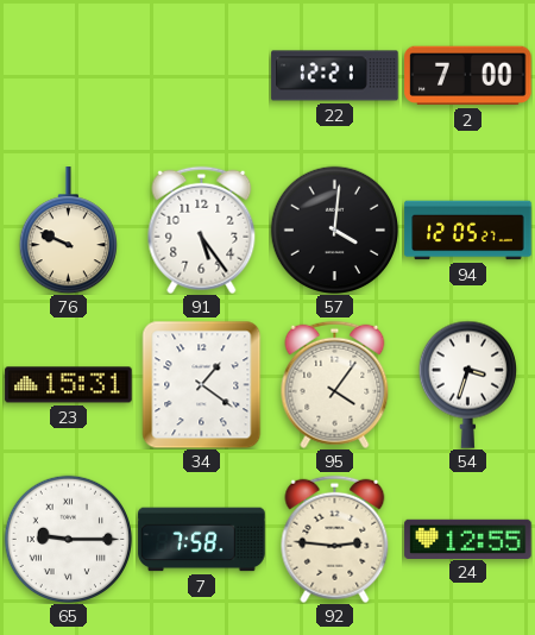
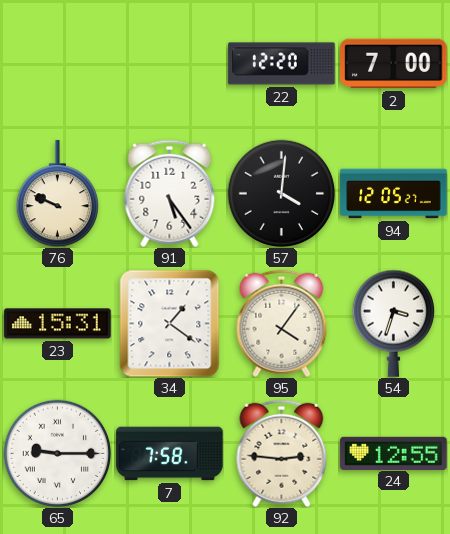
22: 12:21 -> 12:20
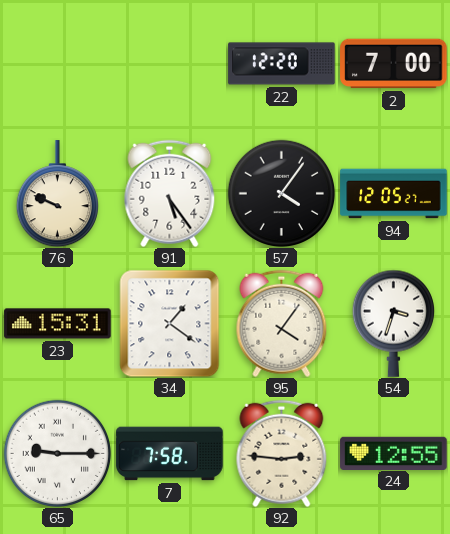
57: 4:01 -> 4:06
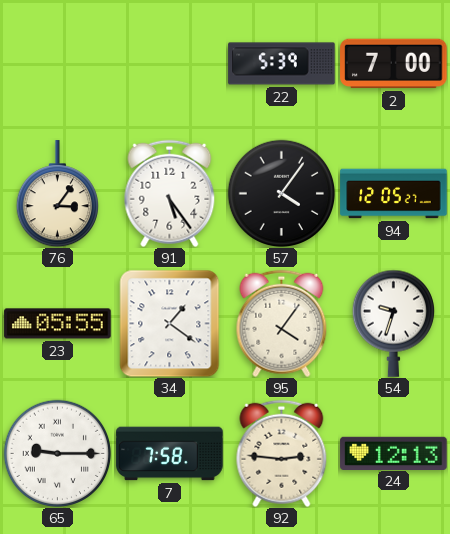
22: 12:20 -> 5:39
76: 9:49 -> 3:06
23: 15:31 -> 05:55
54: 3:33 -> 9:33
24: 12:55 -> 12:13
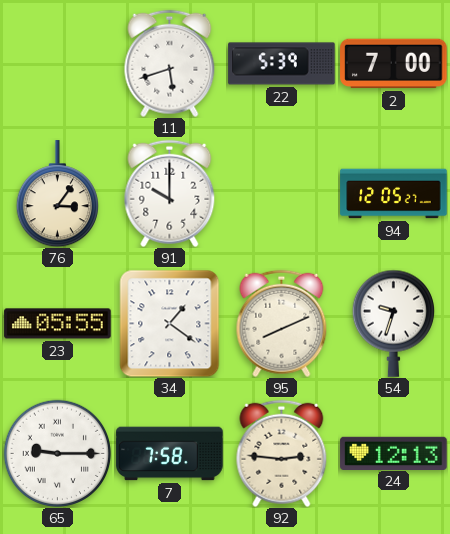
11: none -> 5:42
91: 5:24 -> 10:00
57: 4:06 -> none
95: 4:06 -> 8:11
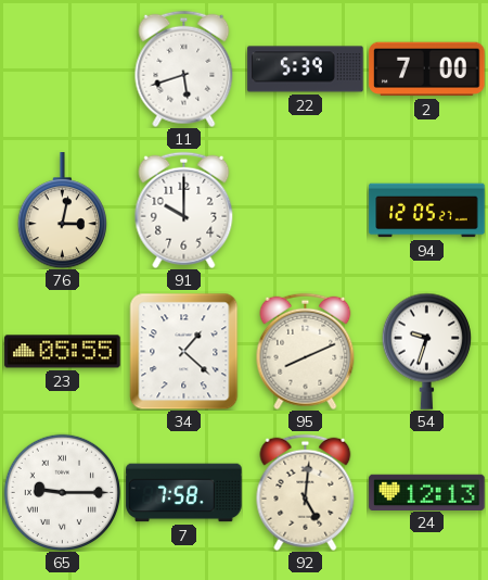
76: 3:06 -> 3:02
34: 1:21 -> 1:22
92: 2:46 -> 5:01
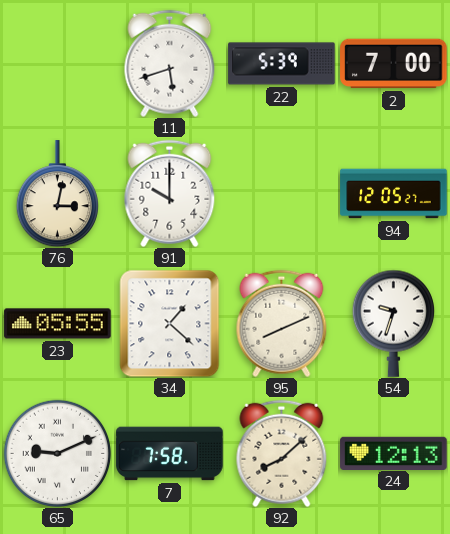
65: 9:15 -> 9:11
92: 5:01 -> 8:08
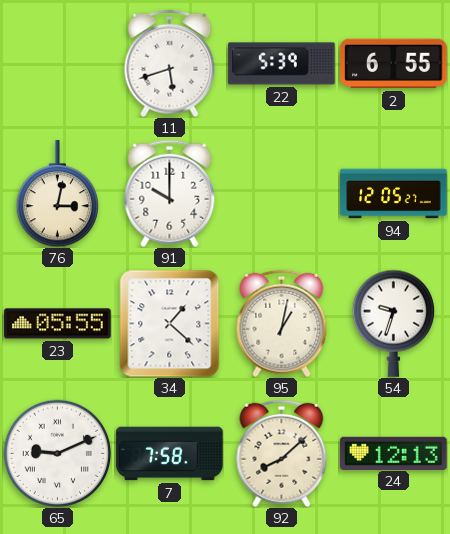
2: 7:00 -> 6:55
95: 8:11 -> 1:02
